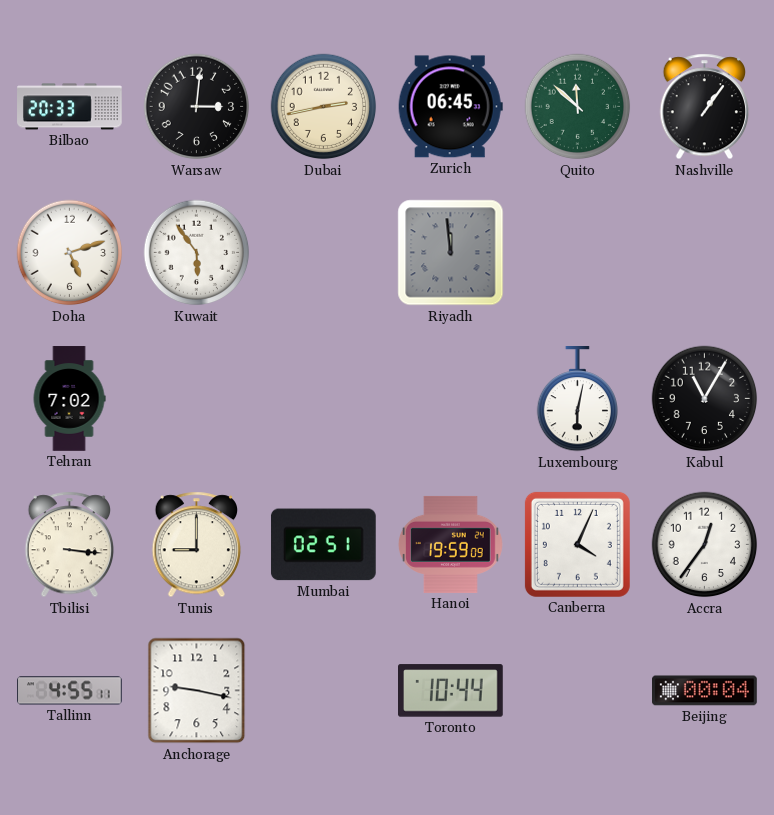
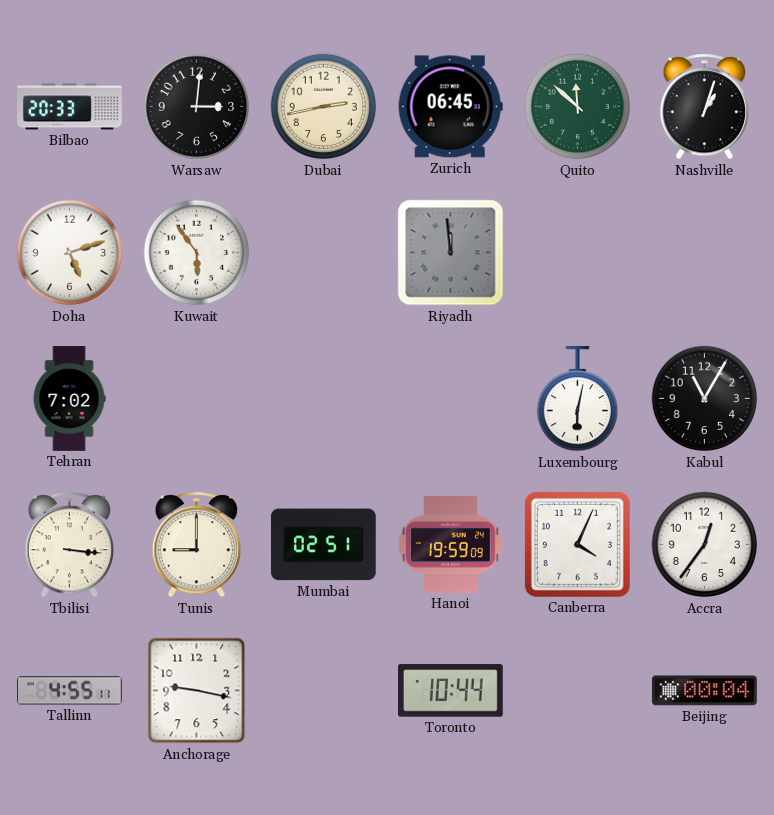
Nashville: 1:06 -> 1:03
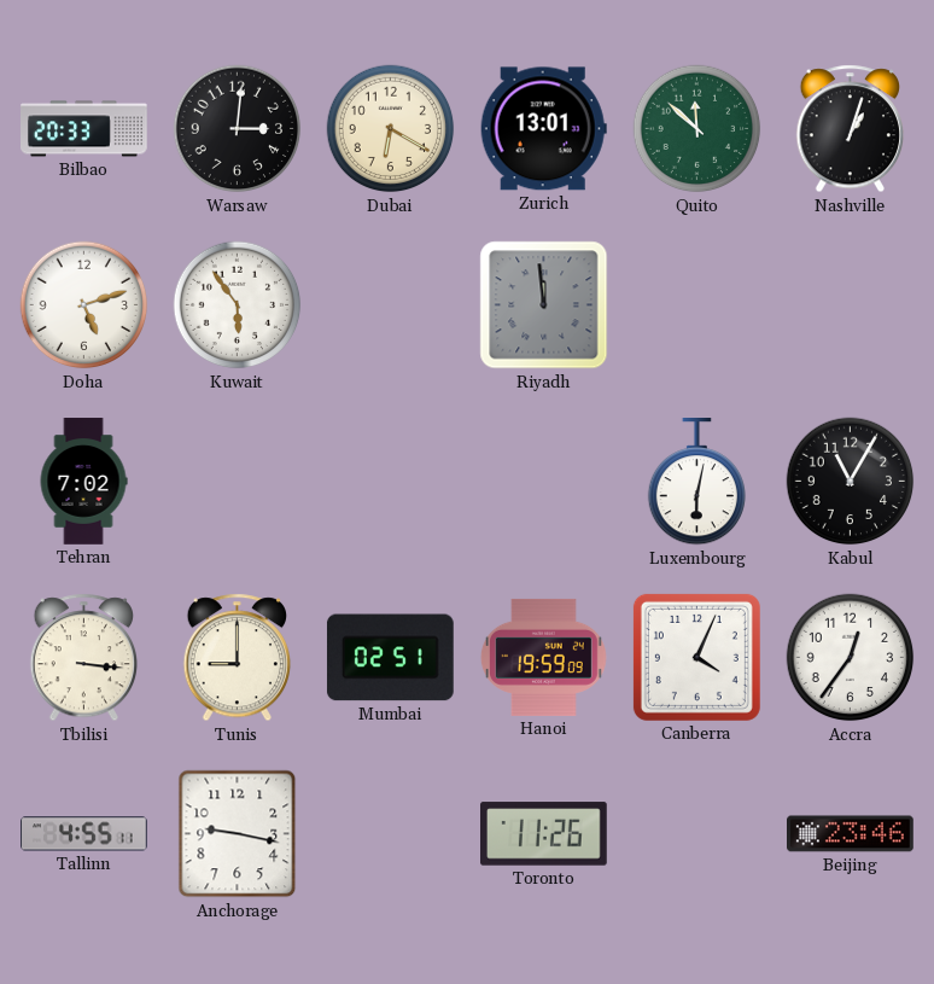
Dubai: 2:43 -> 6:20
Zurich: 06:45 -> 13:01
Toronto: 10:44 -> 11:26
Beijing: 00:04 -> 23:46
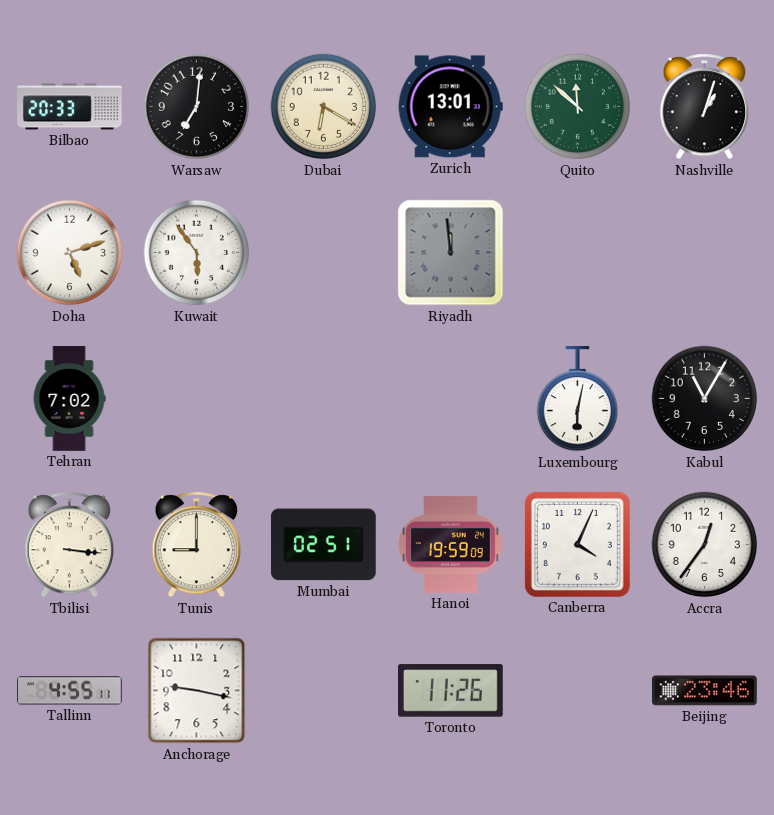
Warsaw: 3:01 -> 7:01
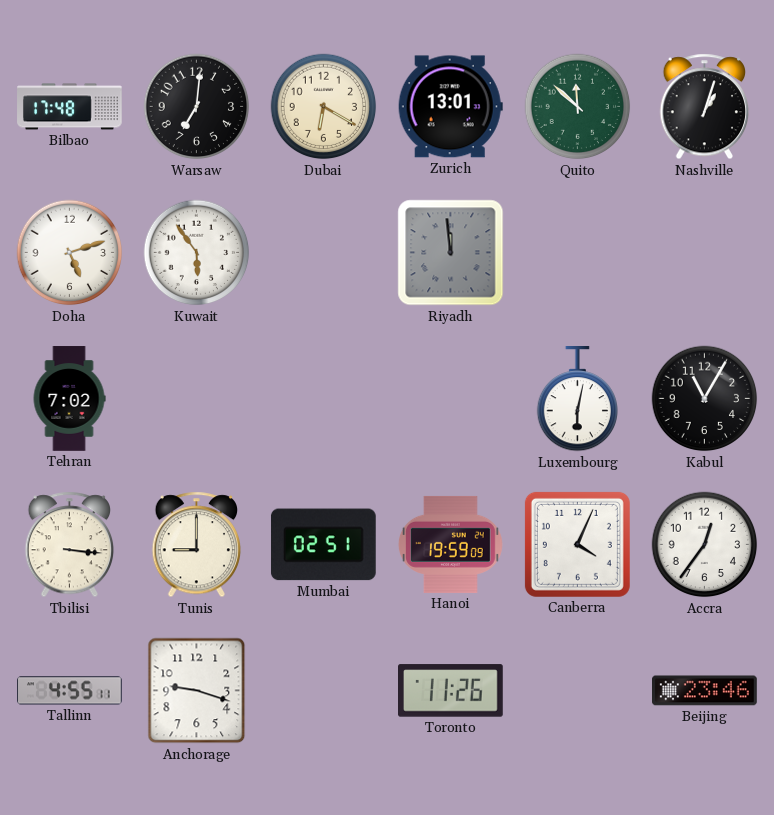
Bilbao: 20:33 -> 17:48
Anchorage: 9:17 -> 9:18
